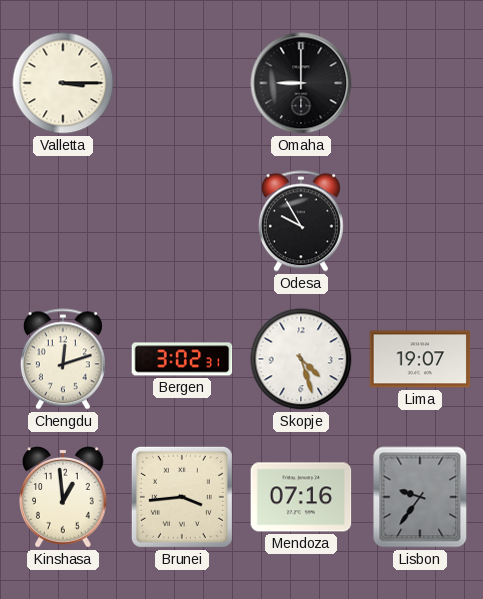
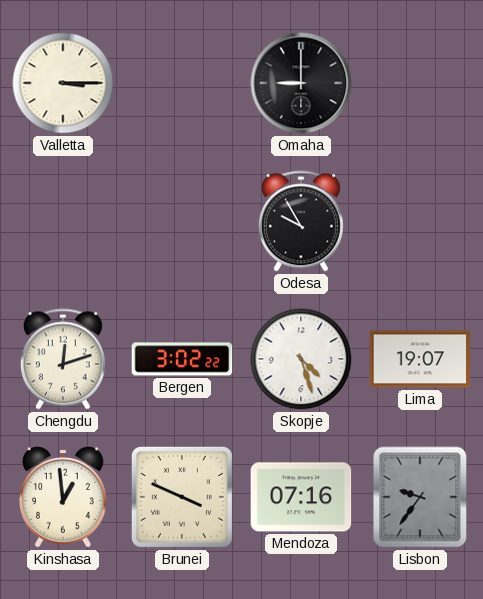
Bergen: 3:02:31 -> 3:02:22
Brunei: 3:44 -> 3:49
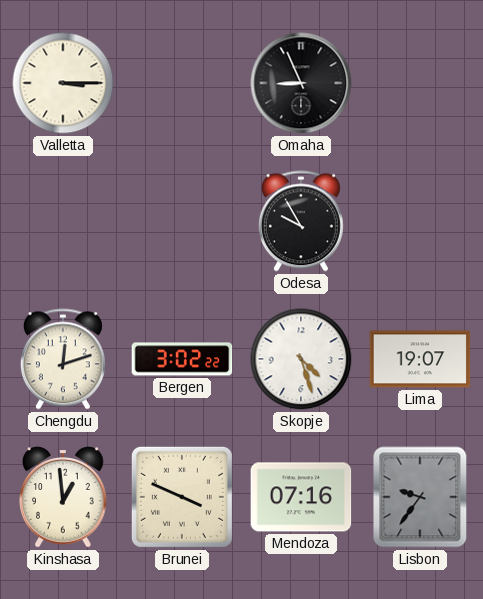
Omaha: 9:00 -> 8:56
